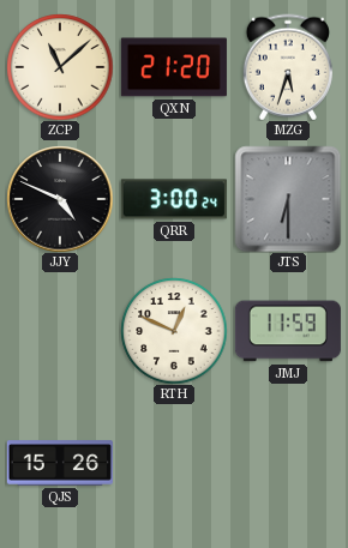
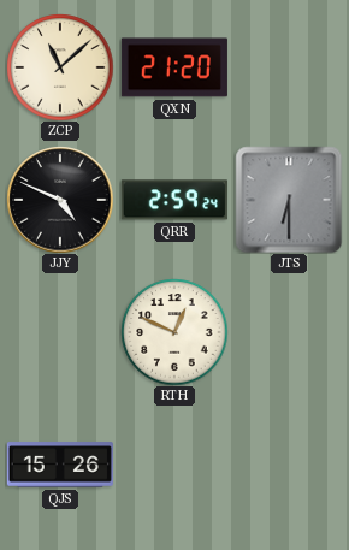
MZG: 5:33 -> none
QRR: 3:00 -> 2:59
JMJ: 11:59 -> none
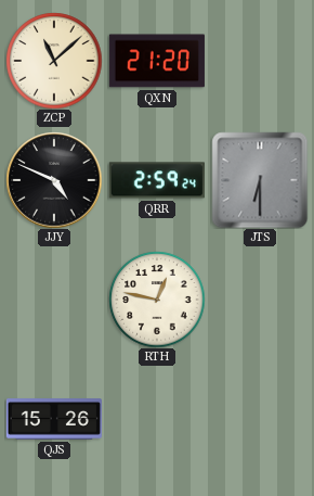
RTH: 12:49 -> 12:47
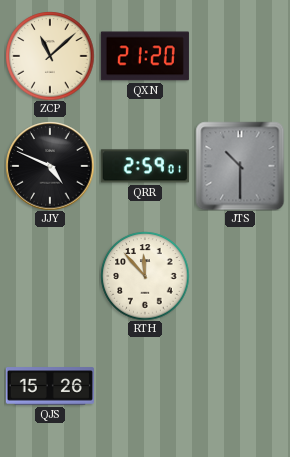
QRR: 2:59:24 -> 2:59:01
JTS: 6:30 -> 10:30
RTH: 12:47 -> 11:53
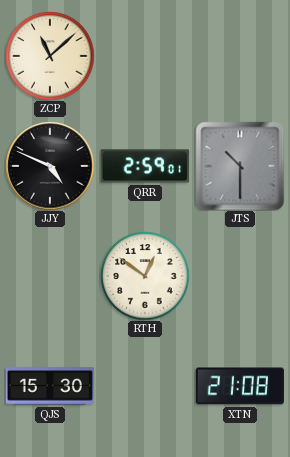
QXN: 21:20 -> none
RTH: 11:53 -> 12:51
QJS: 15:26 -> 15:30
XTN: none -> 21:08
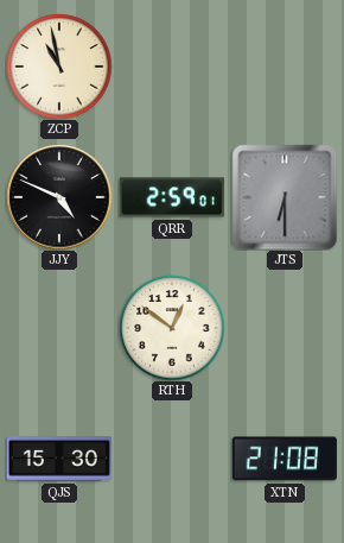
ZCP: 11:08 -> 10:58
JTS: 10:30 -> 6:30
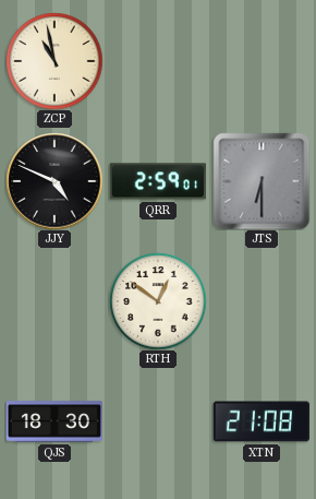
QJS: 15:30 -> 18:30
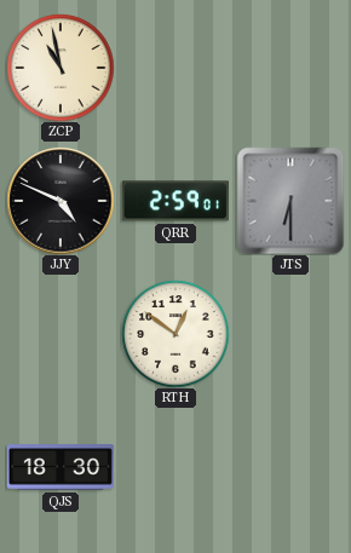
XTN: 21:08 -> none
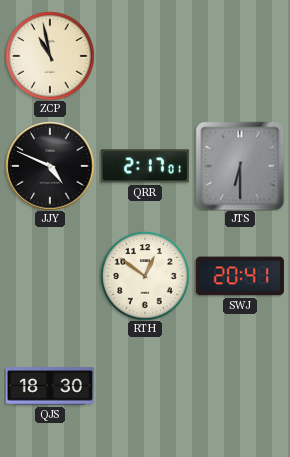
QRR: 2:59 -> 2:17
SWJ: none -> 20:41
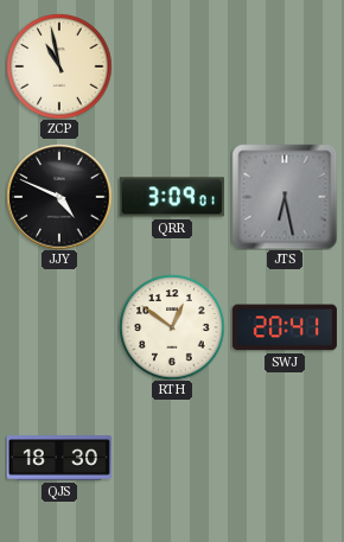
QRR: 2:17 -> 3:09
JTS: 6:30 -> 6:28
